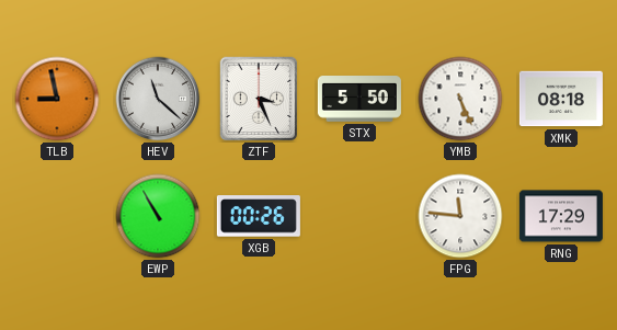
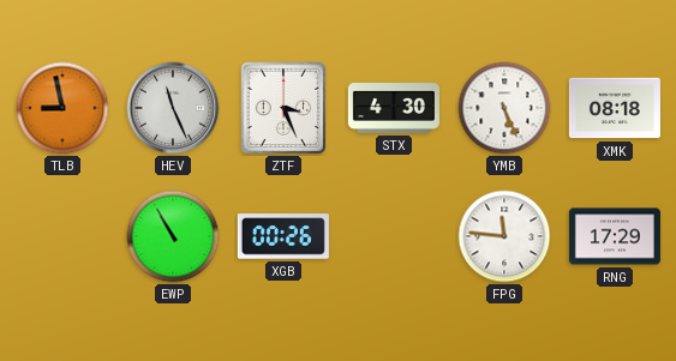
HEV: 11:22 -> 11:26
STX: 5:50 -> 4:30
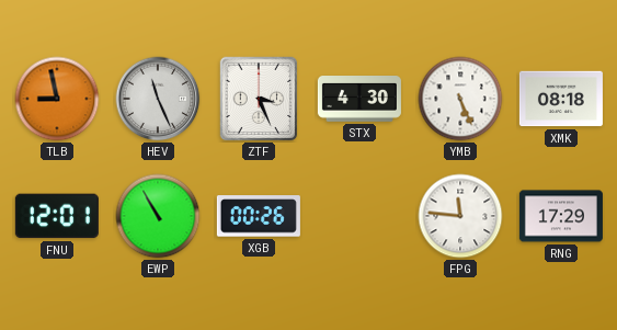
FNU: none -> 12:01
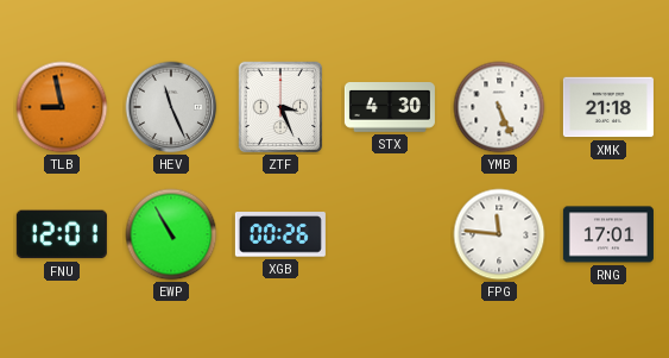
XMK: 08:18 -> 21:18
RNG: 17:29 -> 17:01
